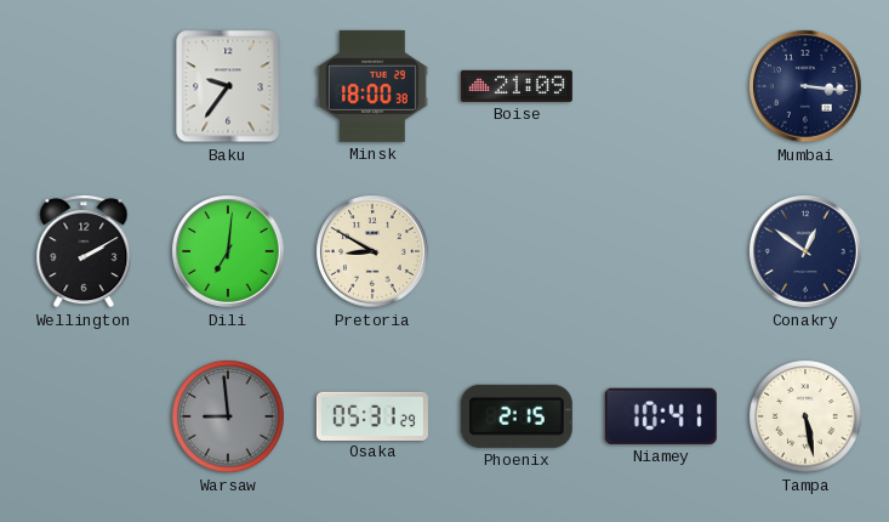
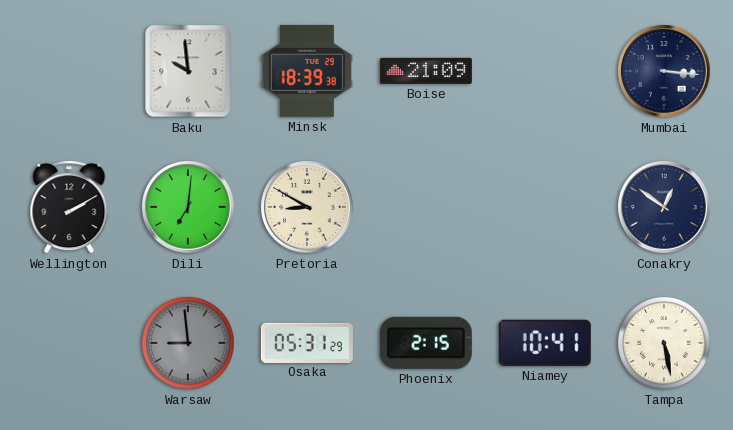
Baku: 9:36 -> 9:59
Minsk: 18:00 -> 18:39
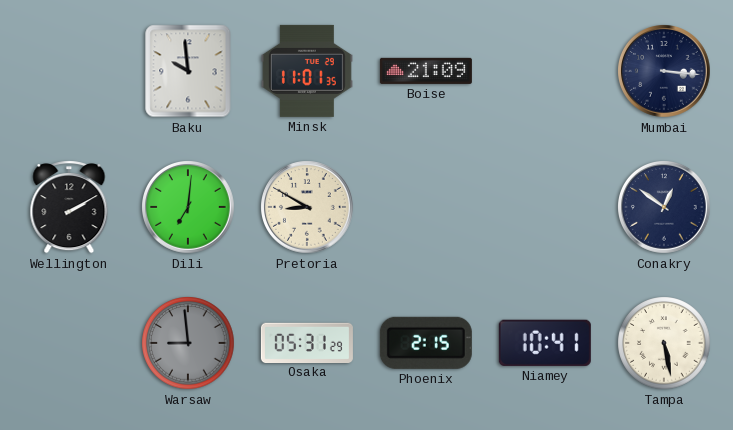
Minsk: 18:39 -> 11:01
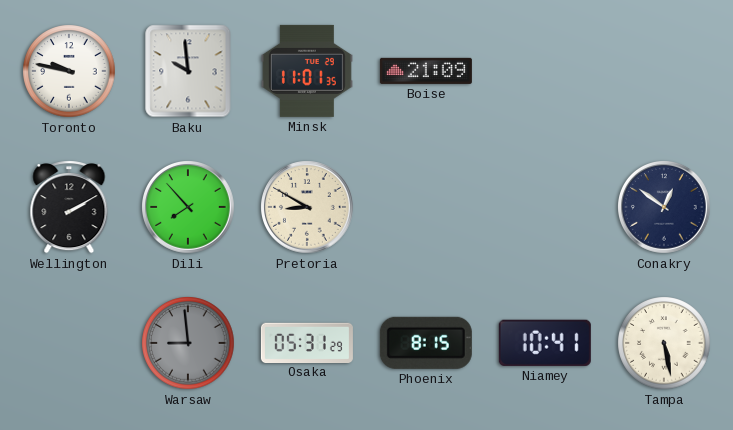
Toronto: none -> 9:47
Mumbai: 3:16 -> none
Dili: 7:01 -> 7:53
Phoenix: 2:15 -> 8:15
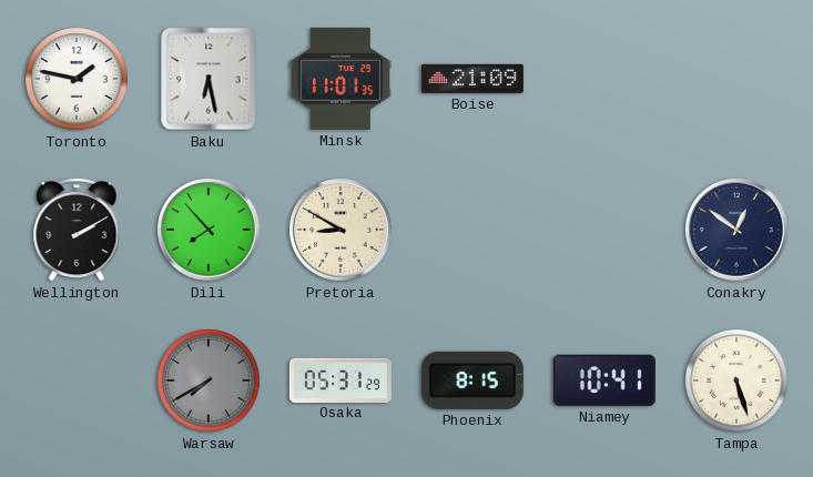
Toronto: 9:47 -> 1:47
Baku: 9:59 -> 6:28
Warsaw: 8:59 -> 7:40
Tampa: 5:28 -> 5:27
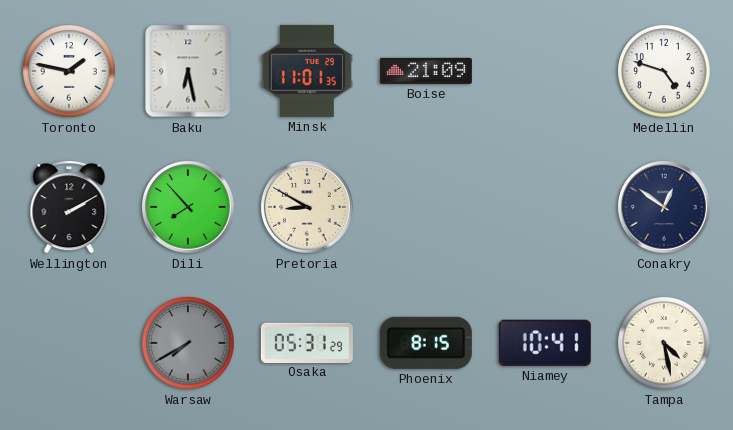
Medellin: none -> 4:48
Tampa: 5:27 -> 4:28
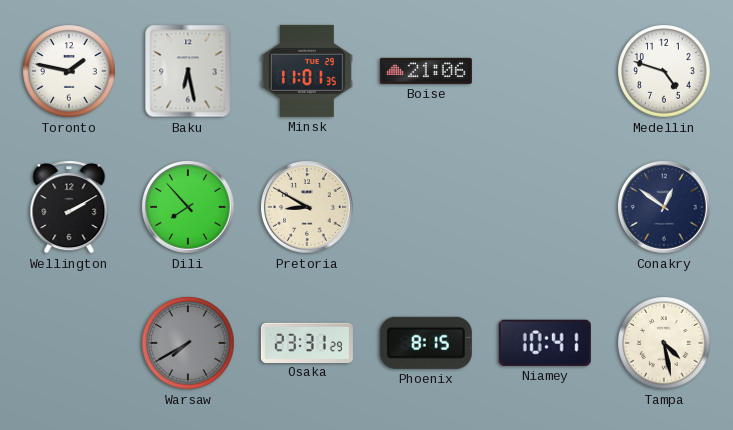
Boise: 21:09 -> 21:06
Osaka: 05:31 -> 23:31
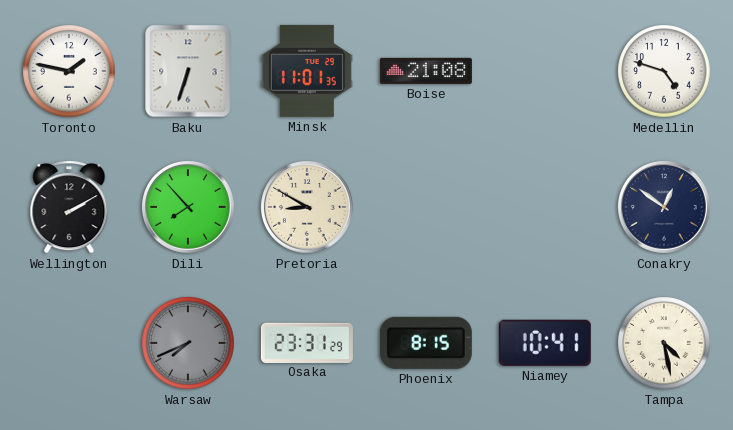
Baku: 6:28 -> 6:33
Boise: 21:06 -> 21:08
Warsaw: 7:40 -> 7:41
